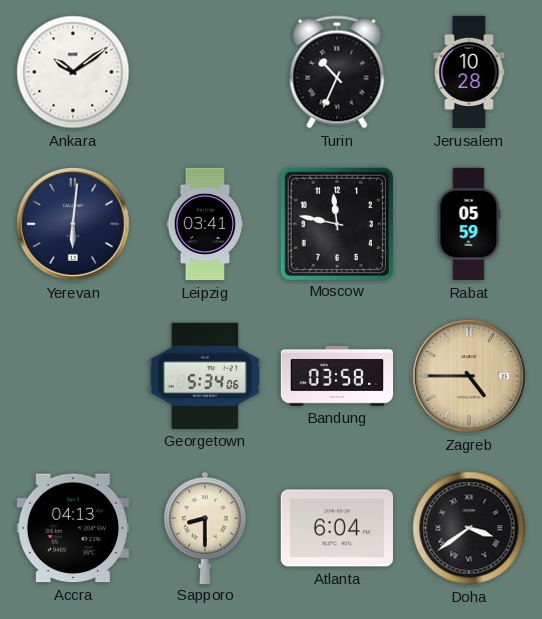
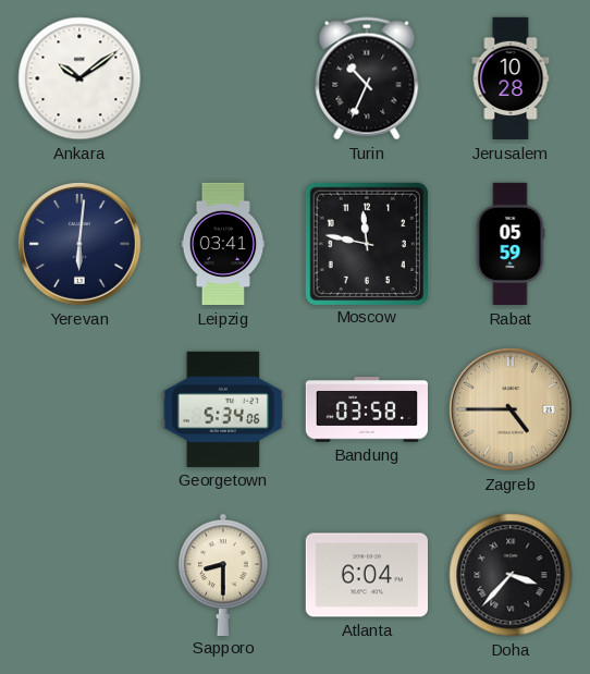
Accra: 04:13 -> none
Doha: 3:39 -> 3:37
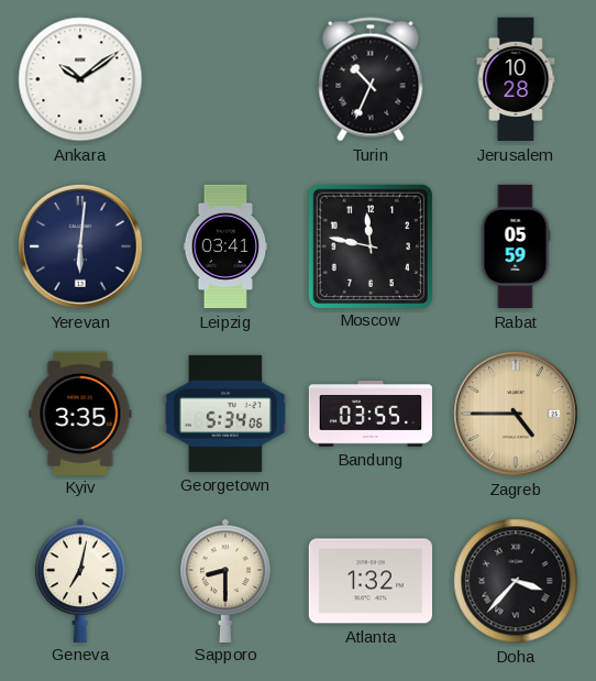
Kyiv: none -> 3:35
Bandung: 03:58 -> 03:55
Geneva: none -> 7:02
Atlanta: 6:04 -> 1:32
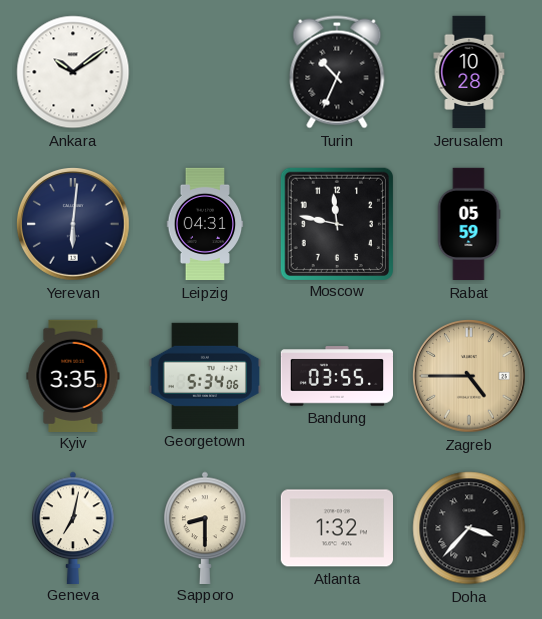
Leipzig: 03:41 -> 04:31
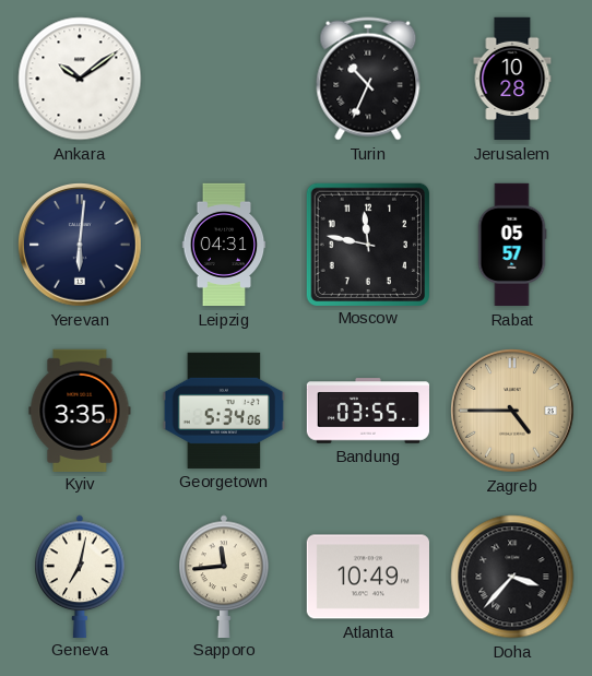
Rabat: 05:59 -> 05:57
Sapporo: 8:30 -> 11:44
Atlanta: 1:32 -> 10:49
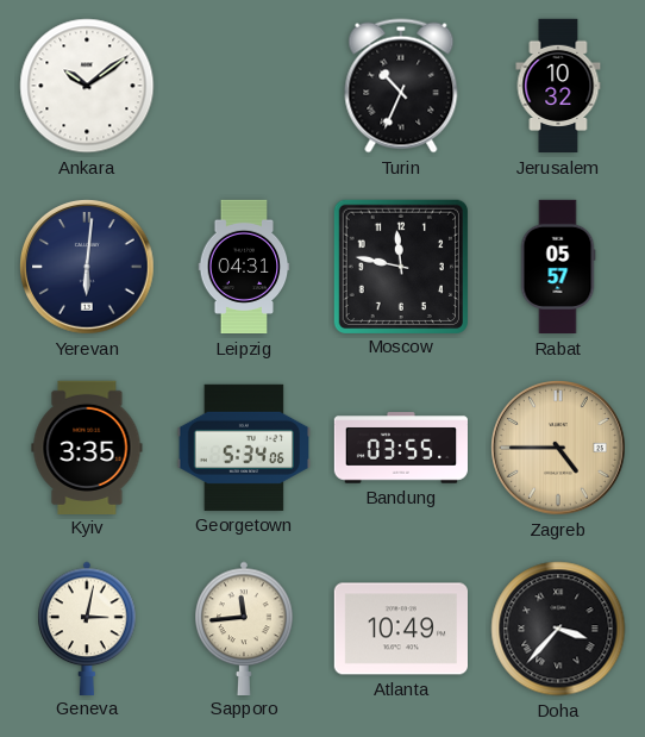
Jerusalem: 10:28 -> 10:32
Geneva: 7:02 -> 3:02
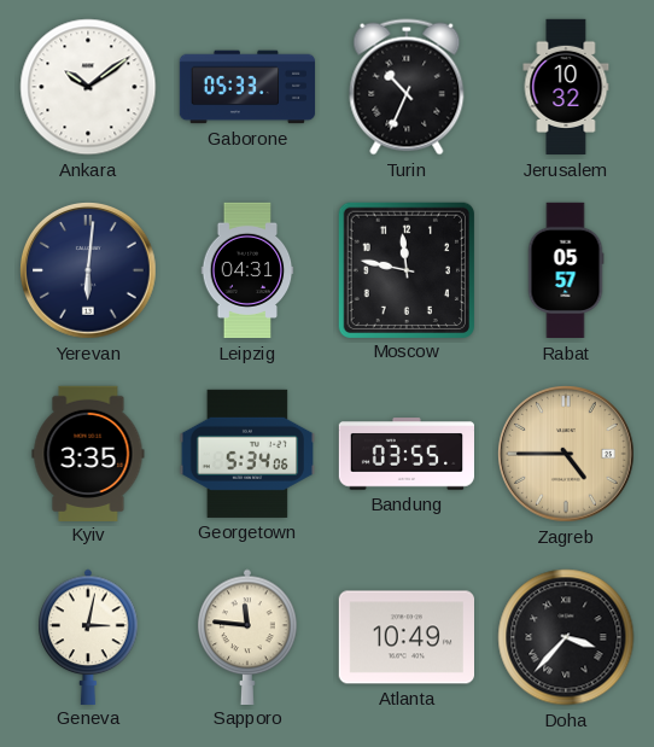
Gaborone: none -> 05:33
Sapporo: 11:44 -> 11:46
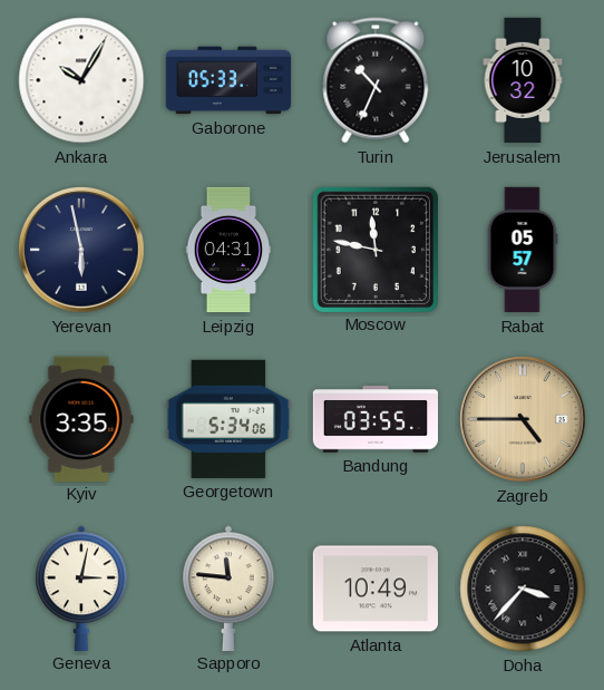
Ankara: 10:09 -> 10:05
Yerevan: 6:01 -> 5:58
